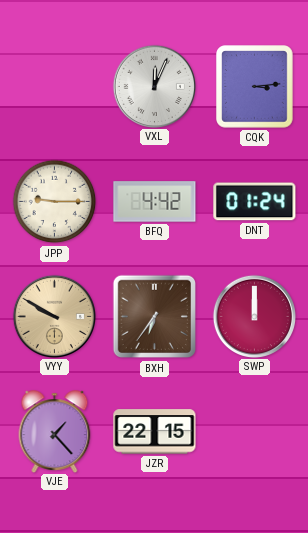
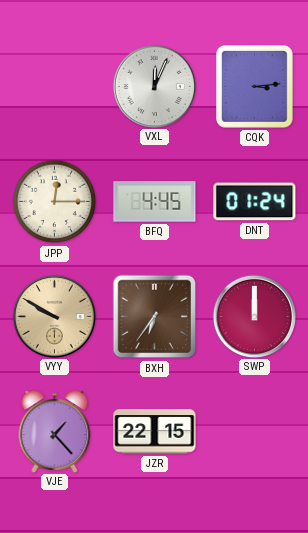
JPP: 9:15 -> 12:15
BFQ: 4:42 -> 4:45
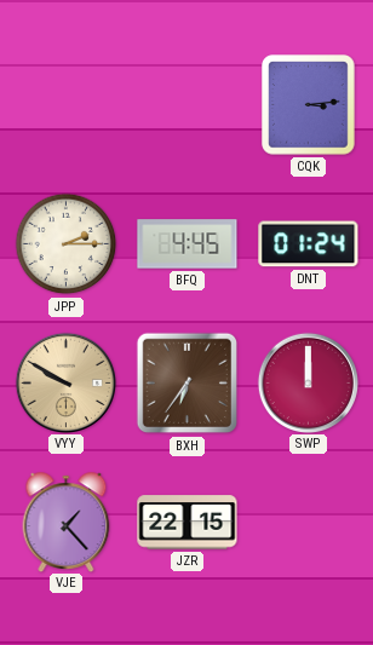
VXL: 12:04 -> none
JPP: 12:15 -> 2:15
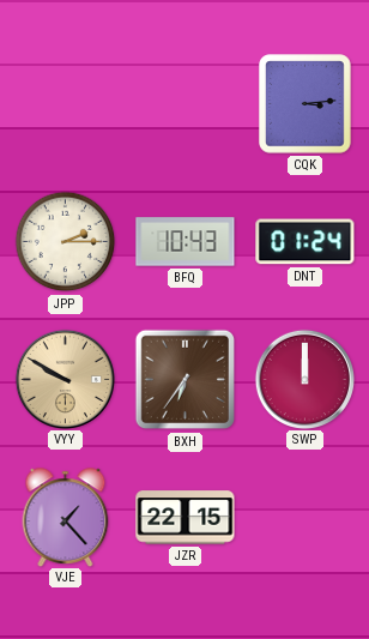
BFQ: 4:45 -> 10:43
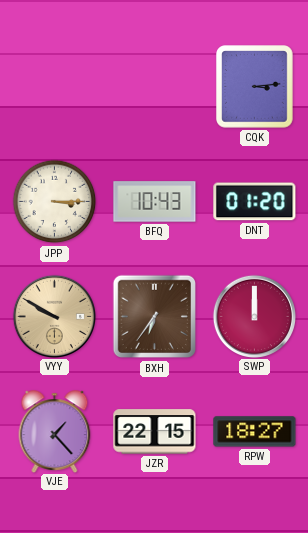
JPP: 2:15 -> 3:15
DNT: 01:24 -> 01:20
RPW: none -> 18:27
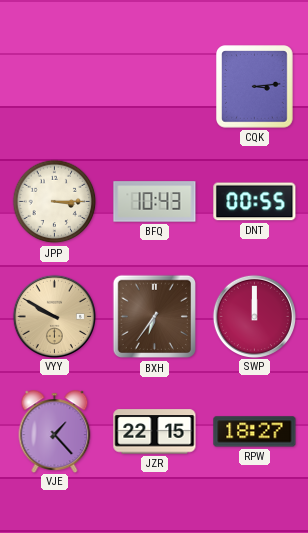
DNT: 01:20 -> 00:55
